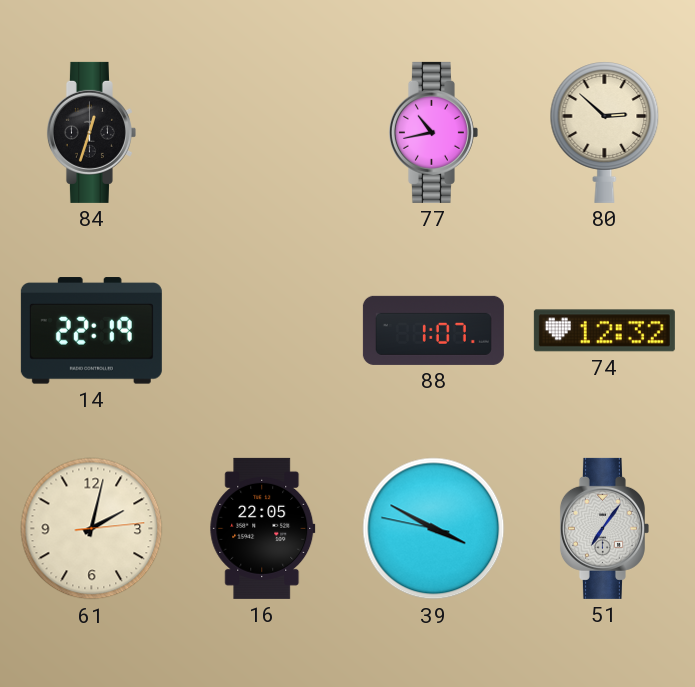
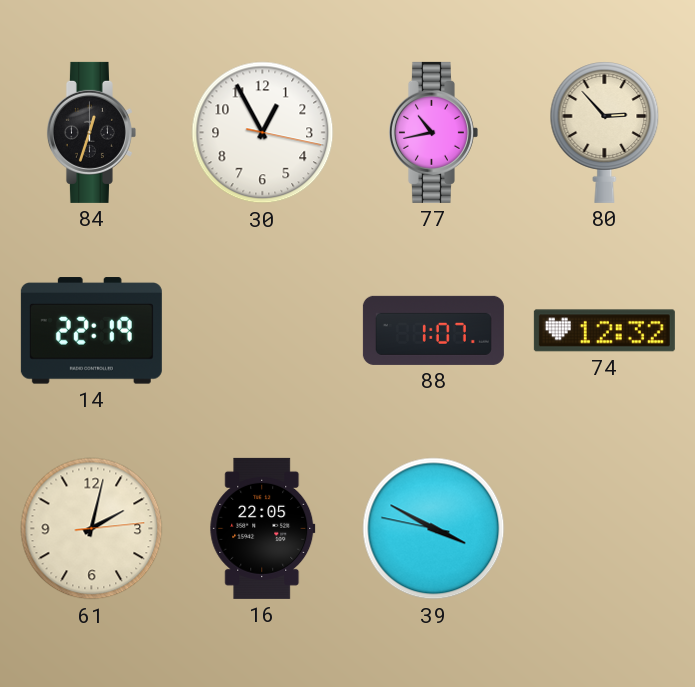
30: none -> 12:55
80: 2:52 -> 2:53
51: 7:06 -> none
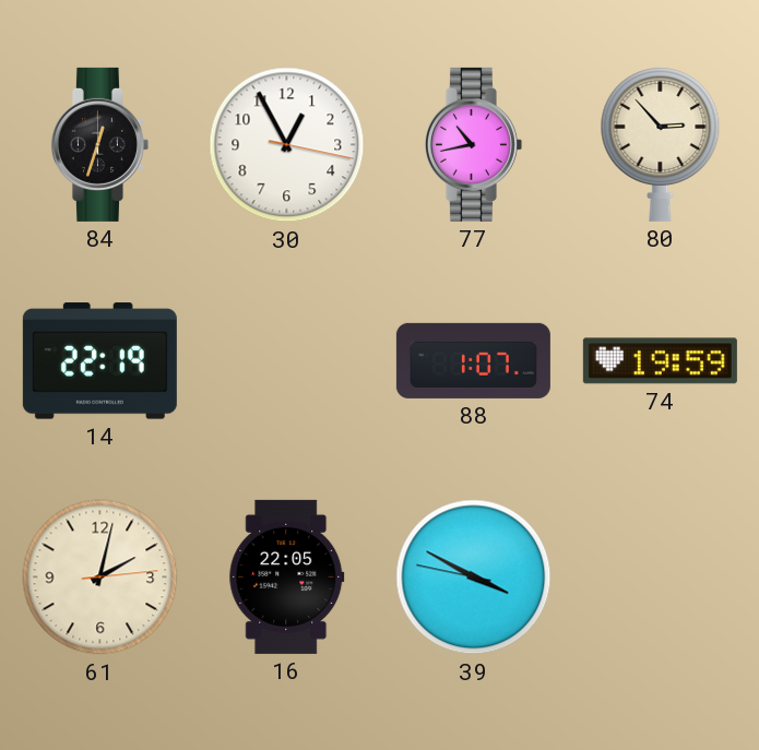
74: 12:32 -> 19:59
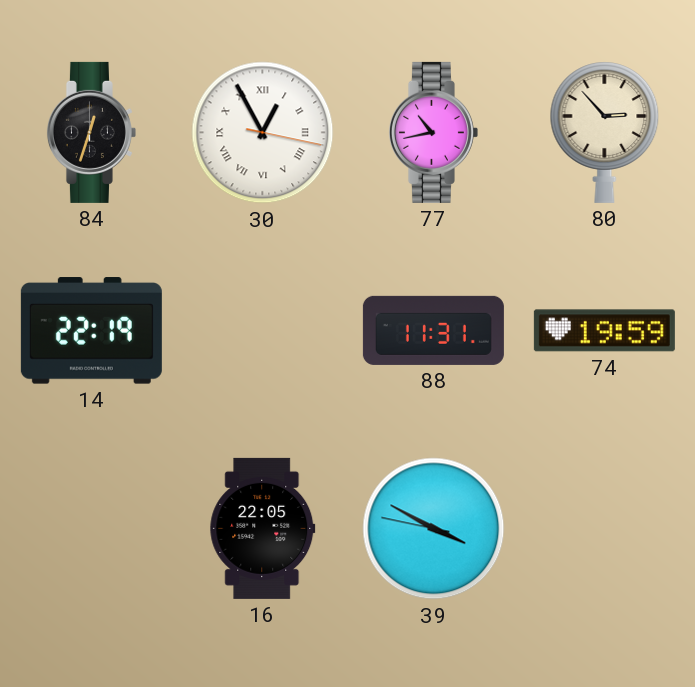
30 numerals: Arabic -> Roman
88: 1:07 -> 11:31
61: 2:02 -> none
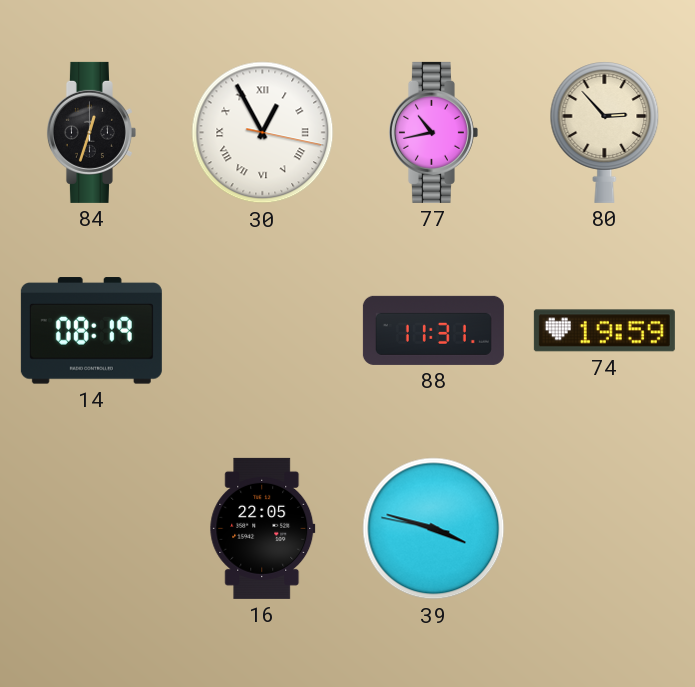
14: 22:19 -> 08:19
39: 3:49 -> 3:47
